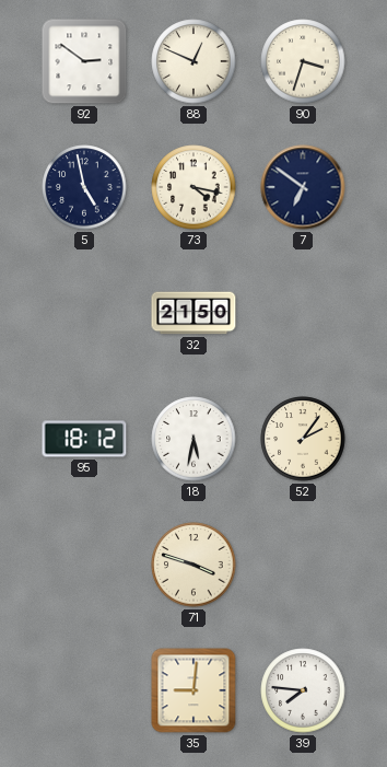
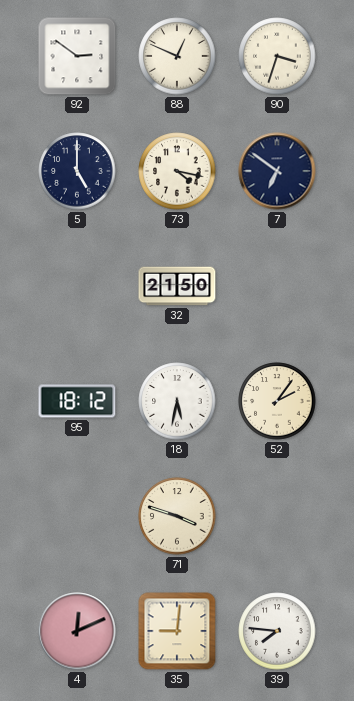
5: 4:58 -> 5:00
4: none -> 12:11
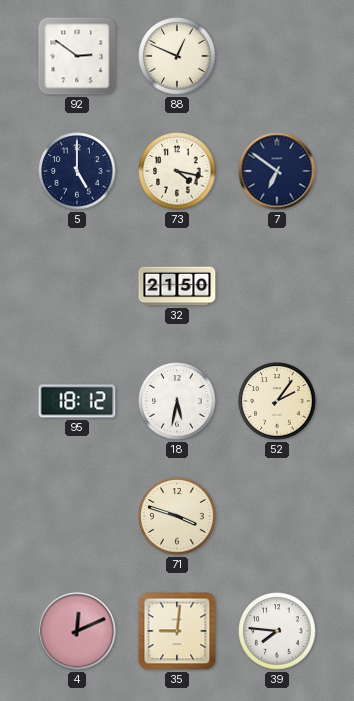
90: 3:33 -> none
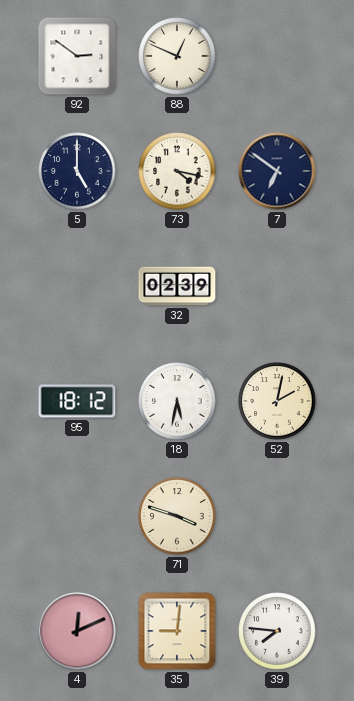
32: 21:50 -> 02:39
52: 2:06 -> 2:02
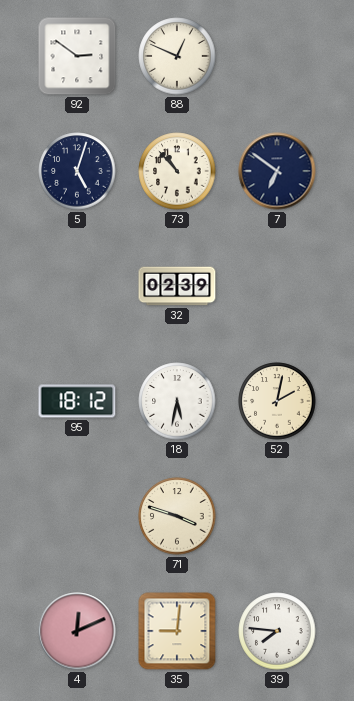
5: 5:00 -> 5:03
73: 4:17 -> 10:53
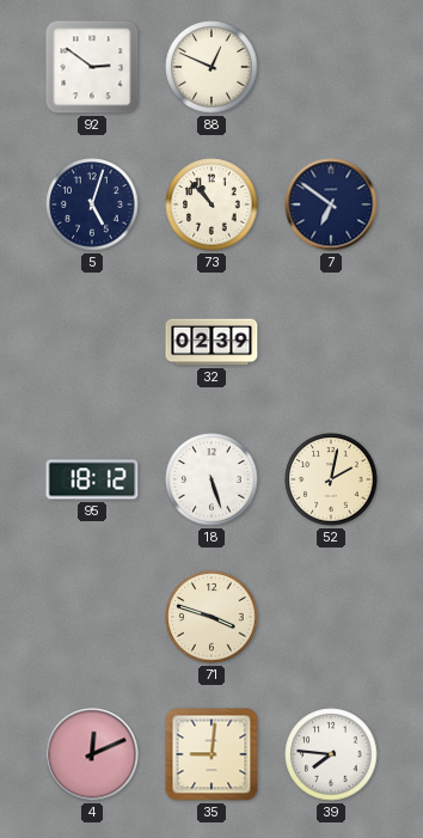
18: 5:32 -> 5:27
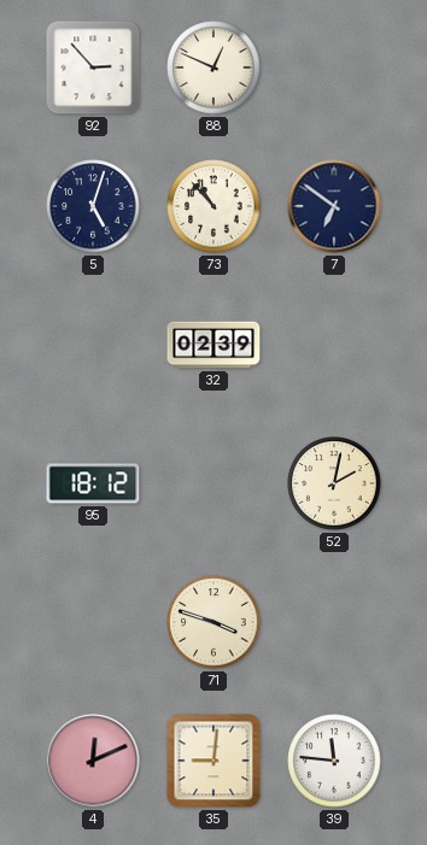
92: 2:51 -> 2:53
18: 5:27 -> none
39: 7:46 -> 11:46
